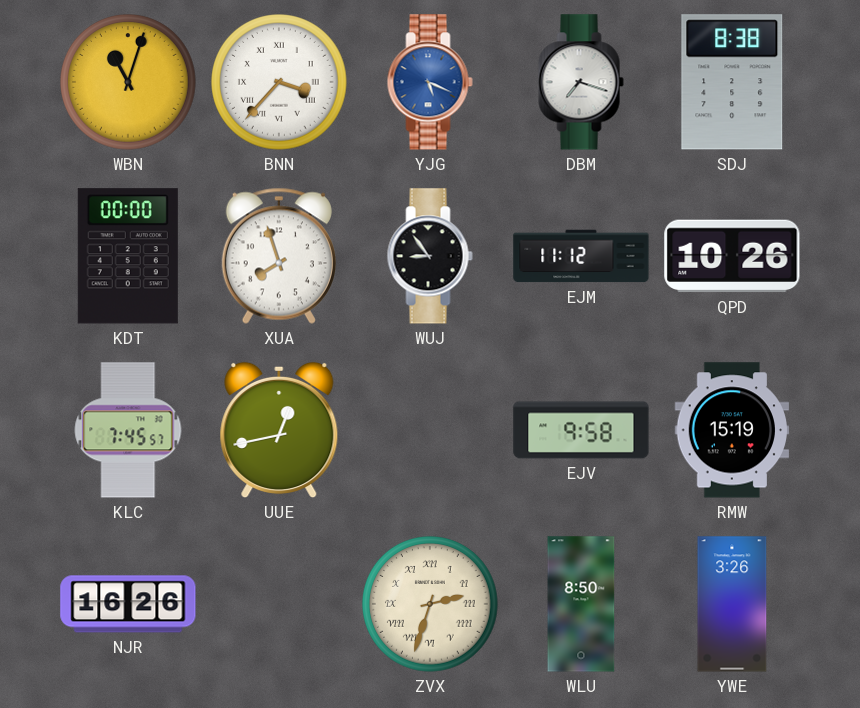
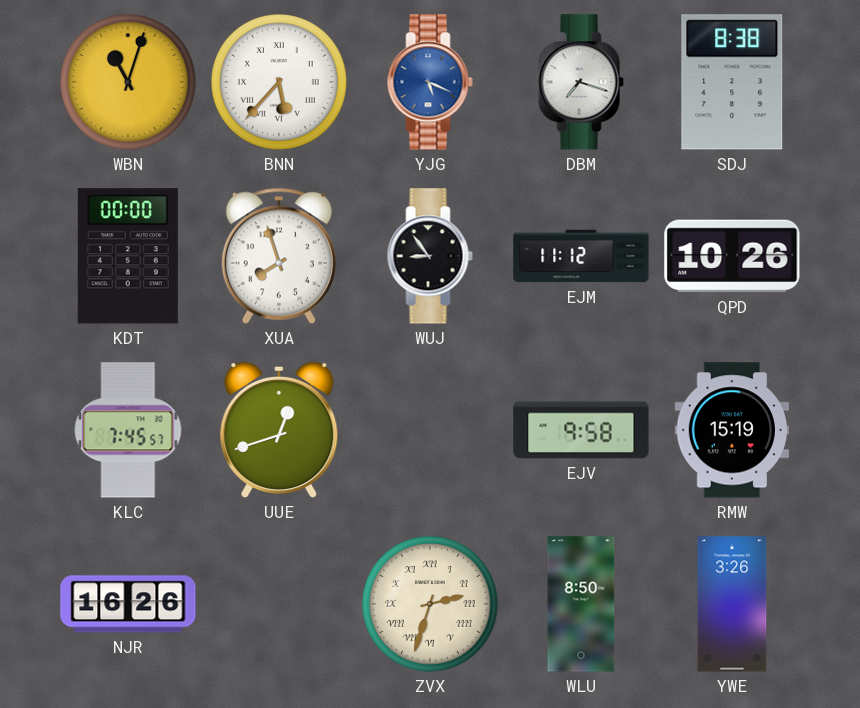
BNN: 3:37 -> 5:37
UUE: 12:43 -> 12:42
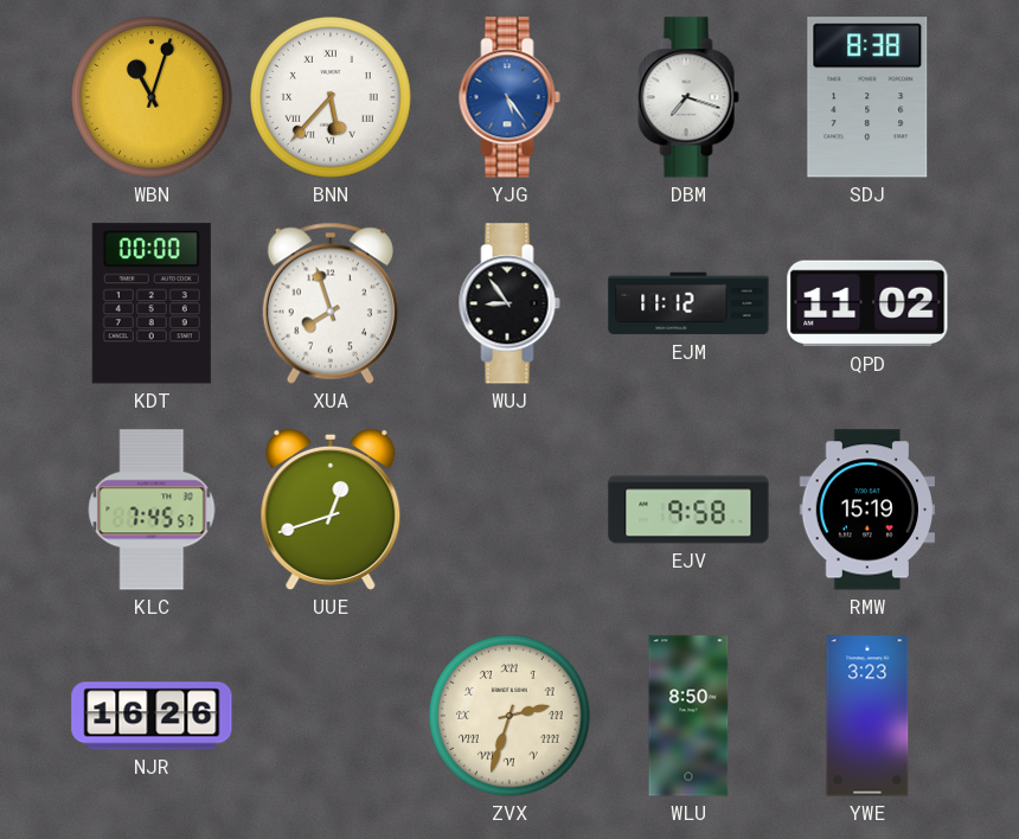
YJG: 5:19 -> 5:24
QPD: 10:26 -> 11:02
YWE: 3:26 -> 3:23
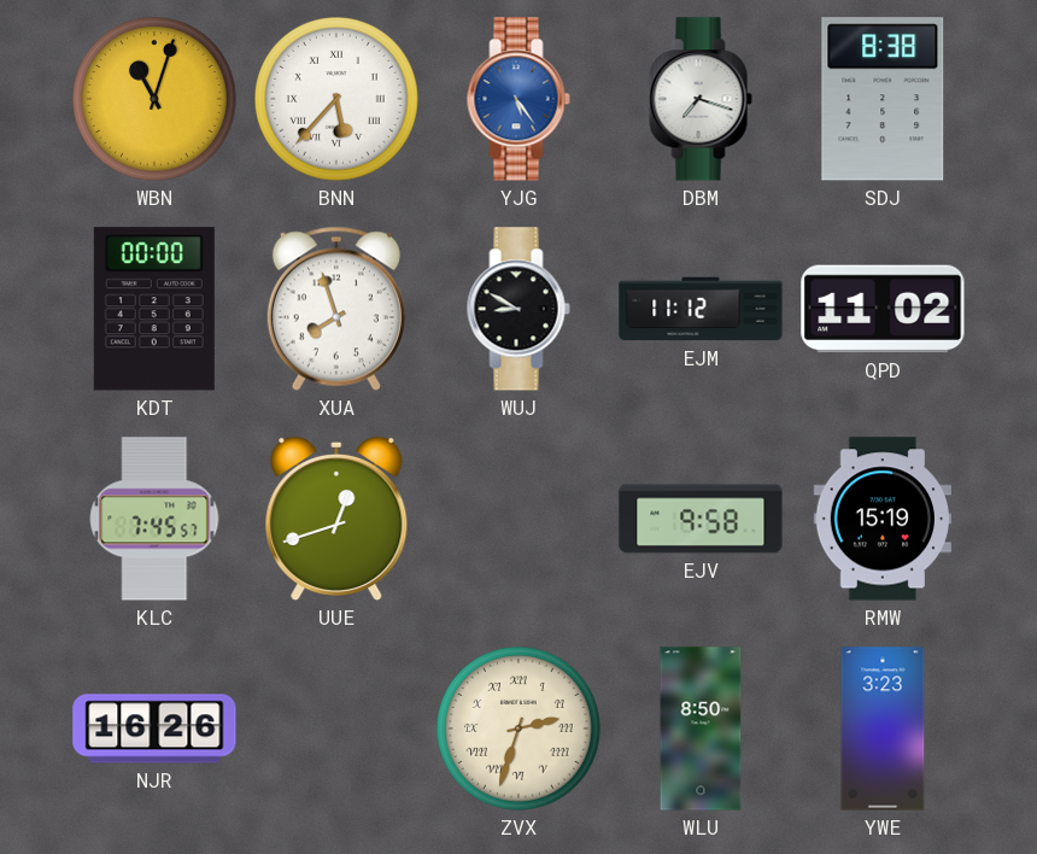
WUJ: 8:54 -> 8:50
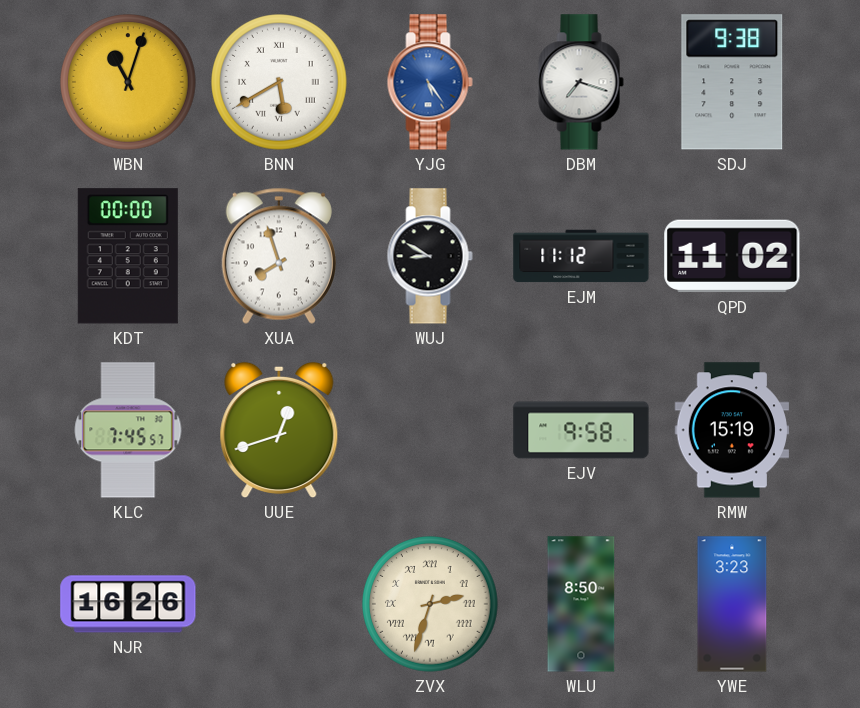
BNN: 5:37 -> 5:40
SDJ: 8:38 -> 9:38
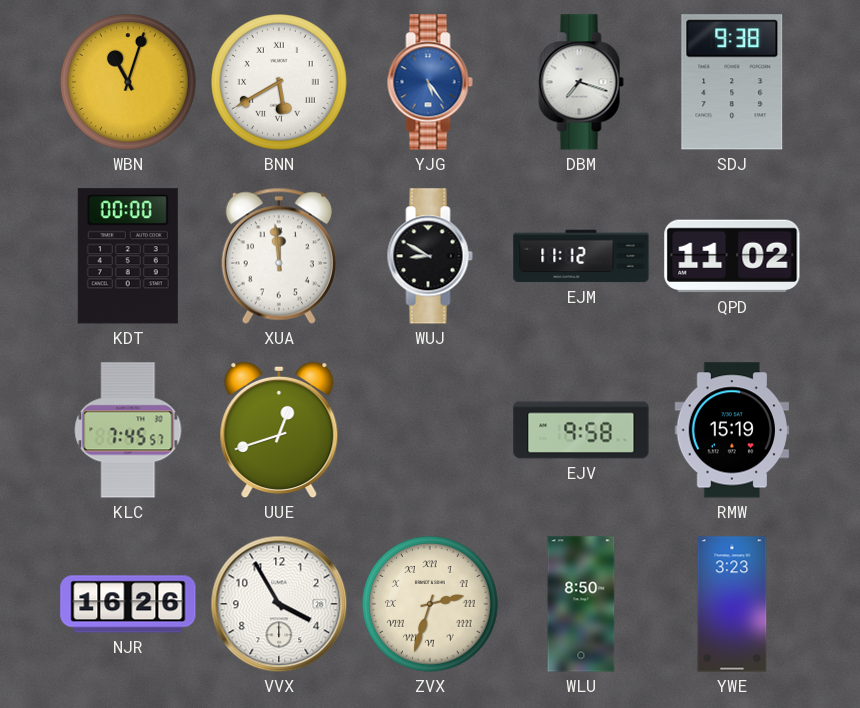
XUA: 7:57 -> 11:59
VVX: none -> 3:55
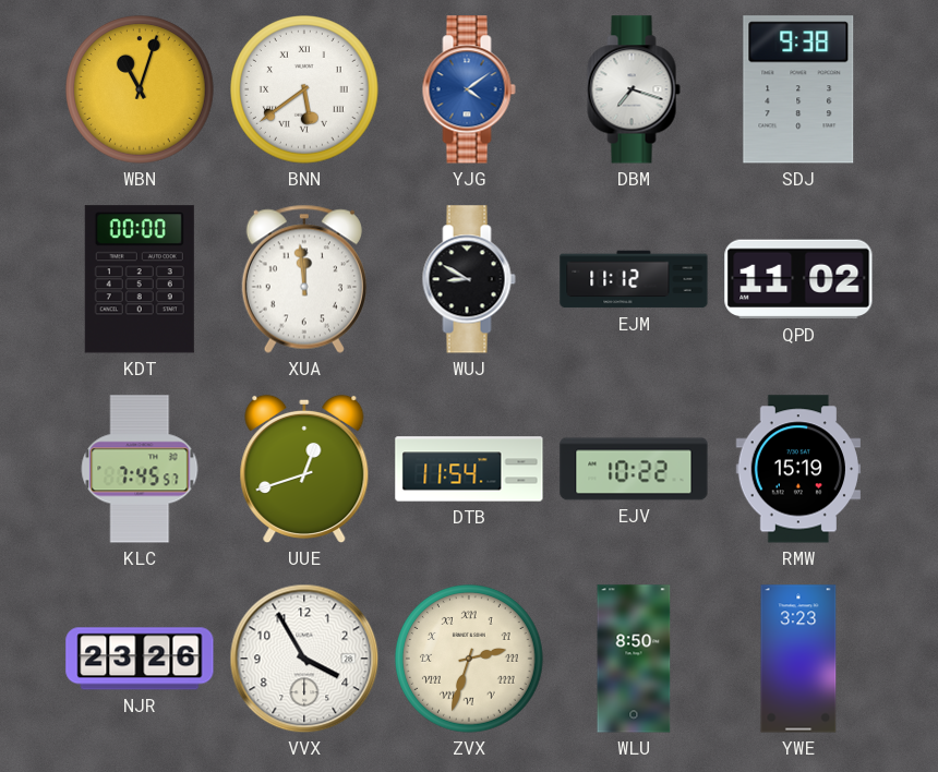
BNN: 5:40 -> 5:39
YJG: 5:24 -> 4:09
DTB: none -> 11:54
EJV: 9:58 -> 10:22
NJR: 16:26 -> 23:26
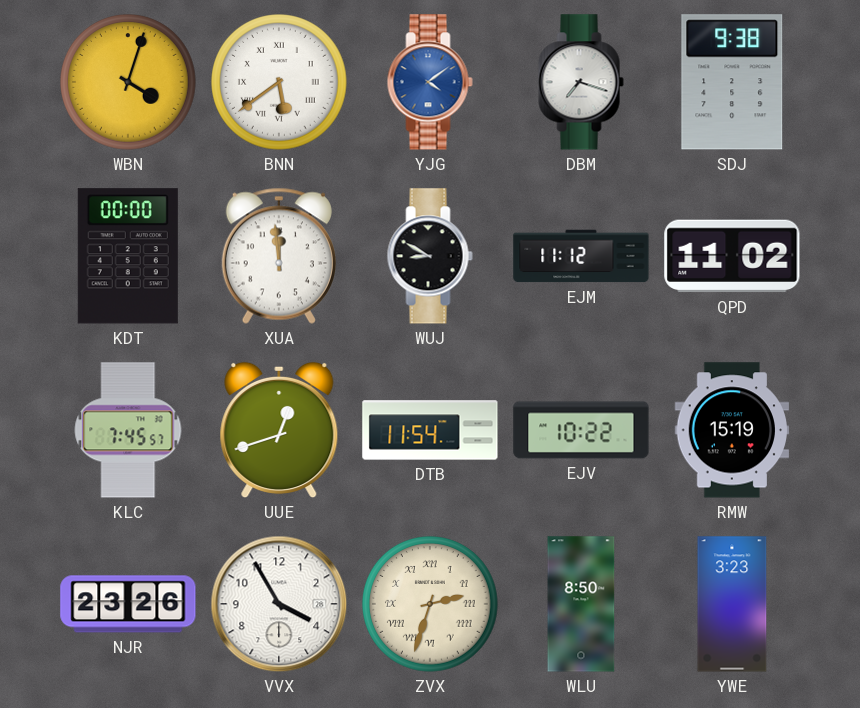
WBN: 11:03 -> 4:03
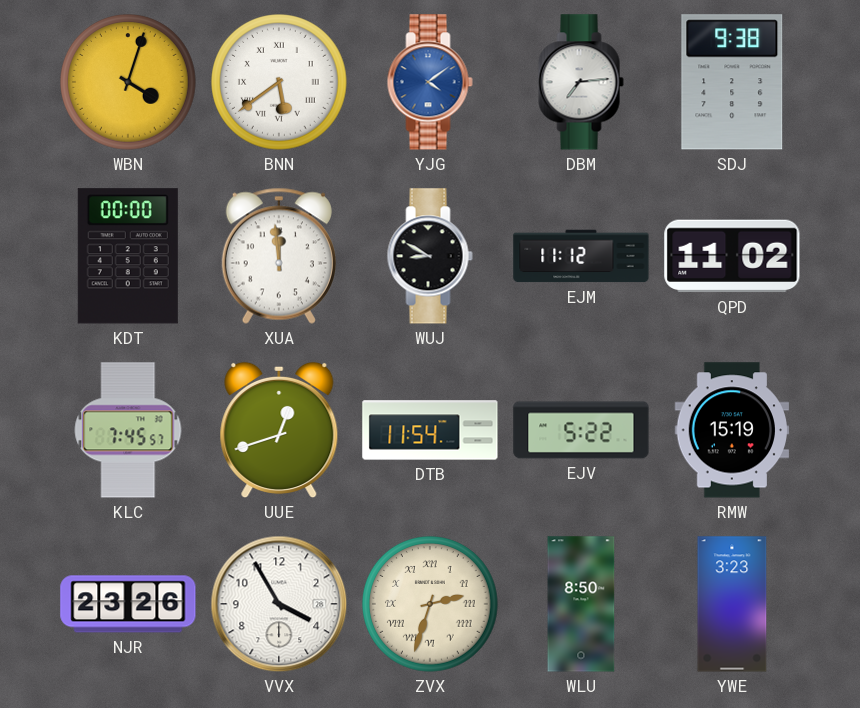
DBM: 7:18 -> 7:14
EJV: 10:22 -> 5:22
